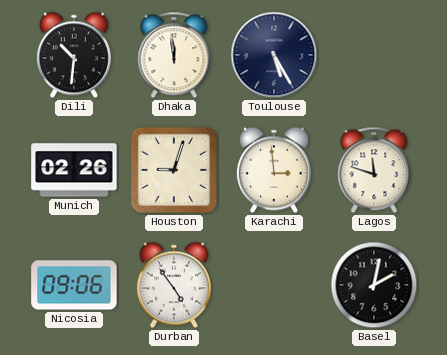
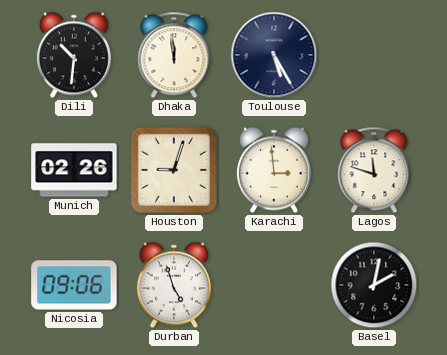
Durban: 4:54 -> 4:57
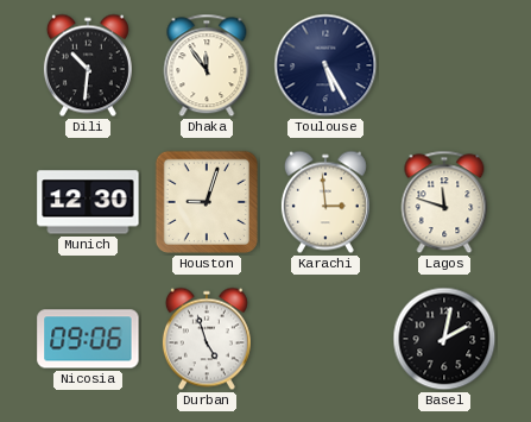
Dhaka: 11:59 -> 11:54
Munich: 02:26 -> 12:30
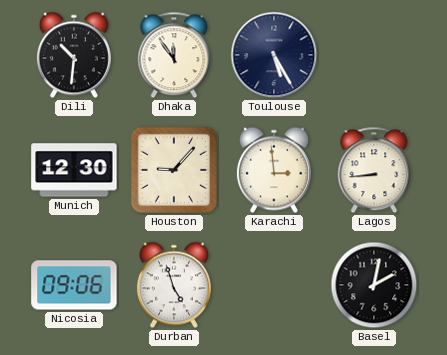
Houston: 9:03 -> 9:07
Lagos: 11:48 -> 8:44
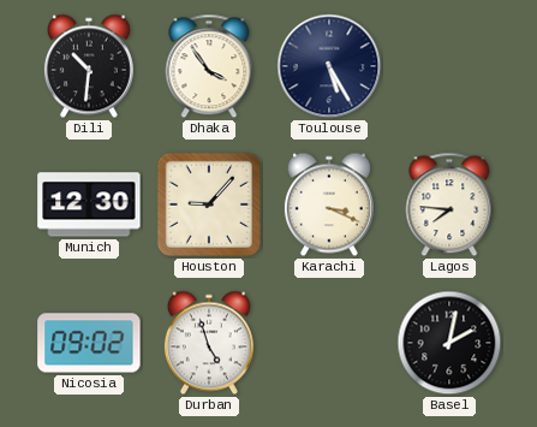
Dhaka: 11:54 -> 3:54
Karachi: 2:59 -> 3:19
Lagos: 8:44 -> 7:46
Nicosia: 09:06 -> 09:02
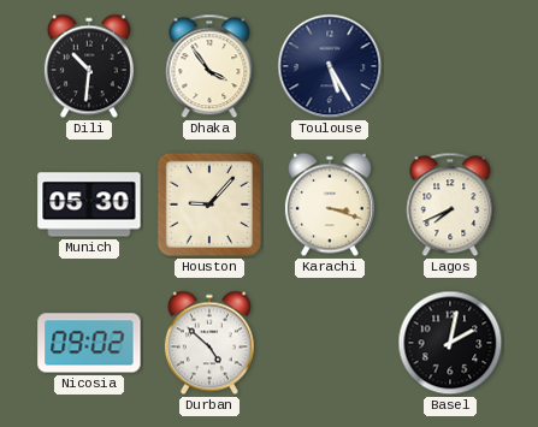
Munich: 12:30 -> 05:30
Karachi: 3:19 -> 3:18
Lagos: 7:46 -> 7:41
Durban: 4:57 -> 4:52
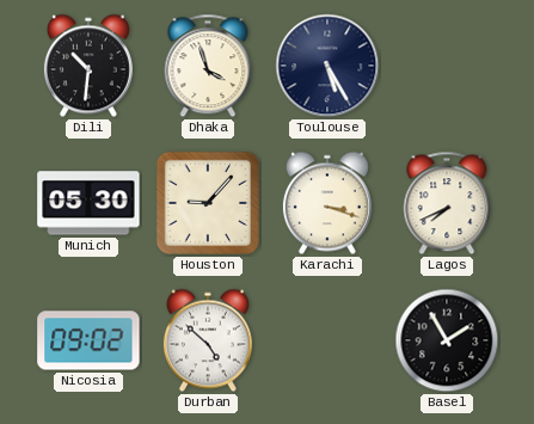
Dhaka: 3:54 -> 3:57
Basel: 2:02 -> 1:55
